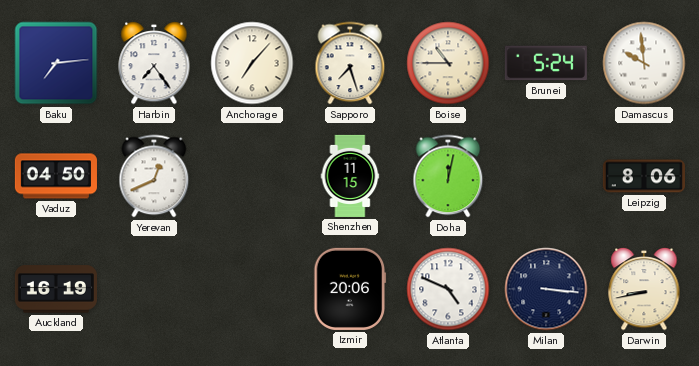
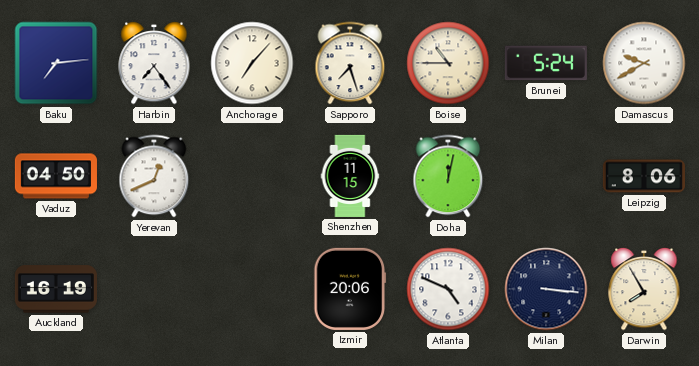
Damascus: 9:59 -> 9:40
Darwin: 8:43 -> 7:55
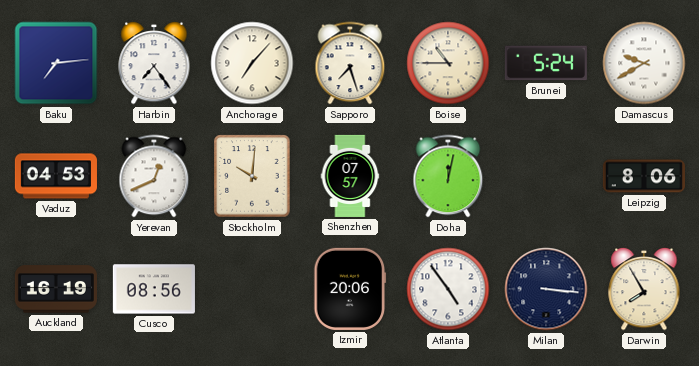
Vaduz: 04:50 -> 04:53
Stockholm: none -> 10:01
Shenzhen: 11:15 -> 07:57
Cusco: none -> 08:56
Atlanta: 4:49 -> 4:54
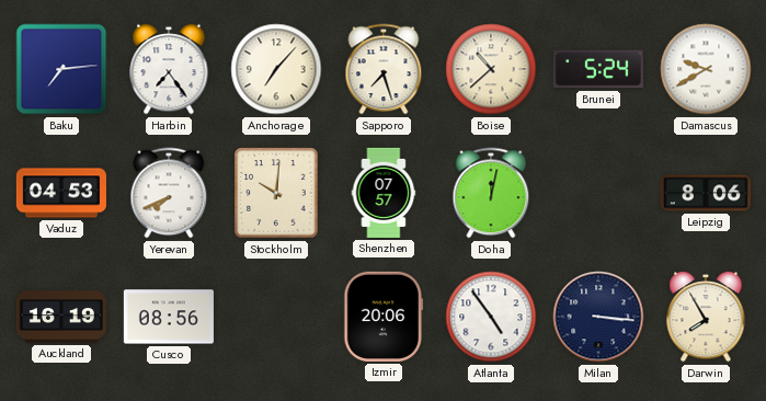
Boise: 10:45 -> 10:38
Yerevan: 12:41 -> 7:41
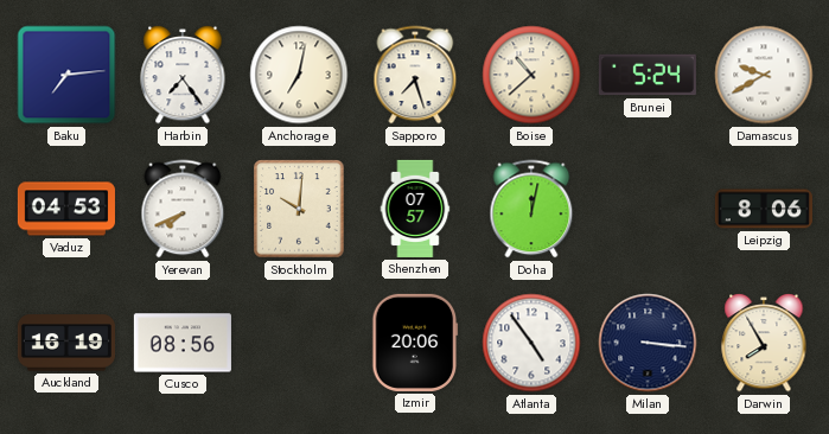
Anchorage: 7:07 -> 7:02
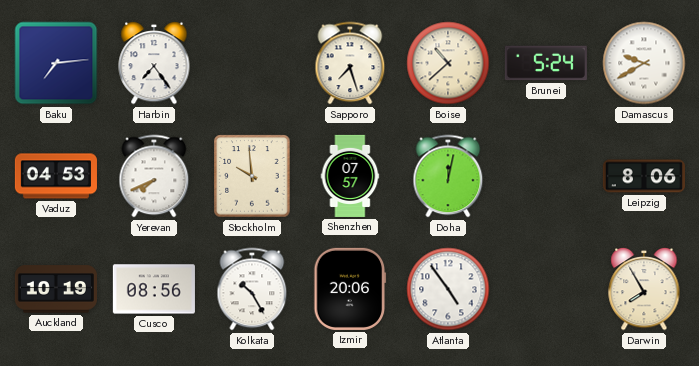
Anchorage: 7:02 -> none
Stockholm: 10:01 -> 9:59
Auckland: 16:19 -> 10:19
Kolkata: none -> 10:25
Milan: 3:16 -> none
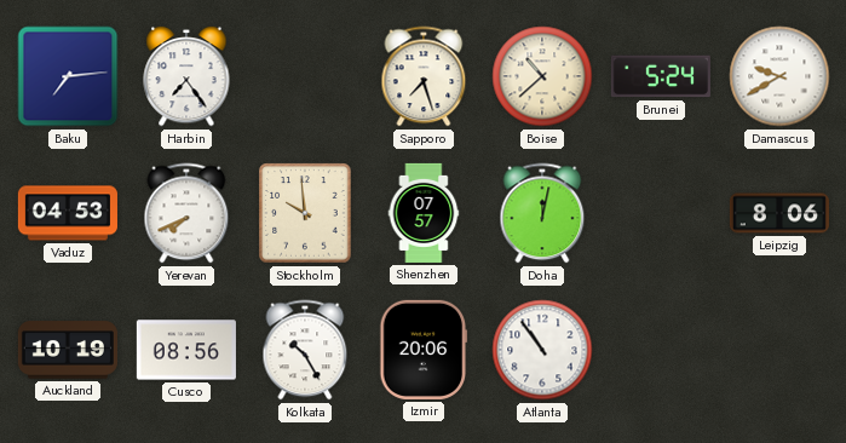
Atlanta: 4:54 -> 10:54
Darwin: 7:55 -> none
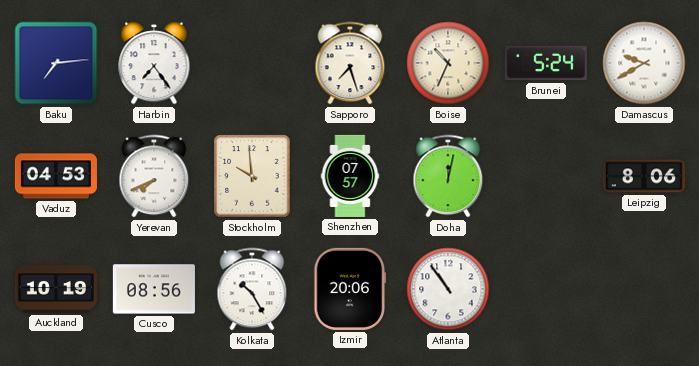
Boise: 10:38 -> 10:34
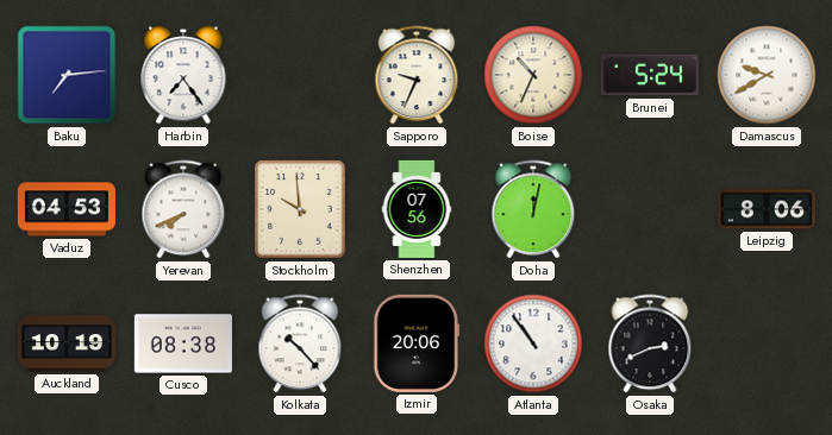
Sapporo: 7:27 -> 9:34
Shenzhen: 07:57 -> 07:56
Cusco: 08:56 -> 08:38
Kolkata: 10:25 -> 10:23
Osaka: none -> 2:41
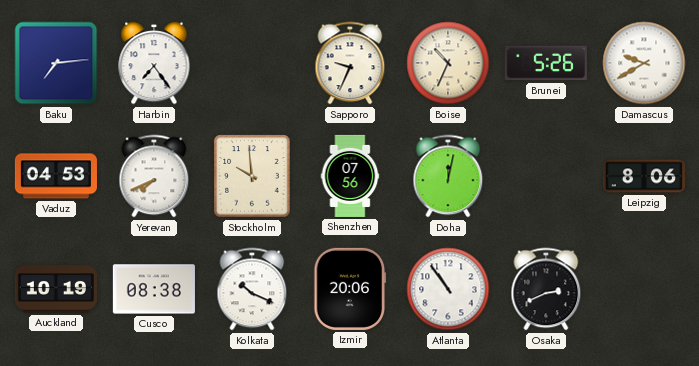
Brunei: 5:24 -> 5:26
Kolkata: 10:23 -> 10:19
